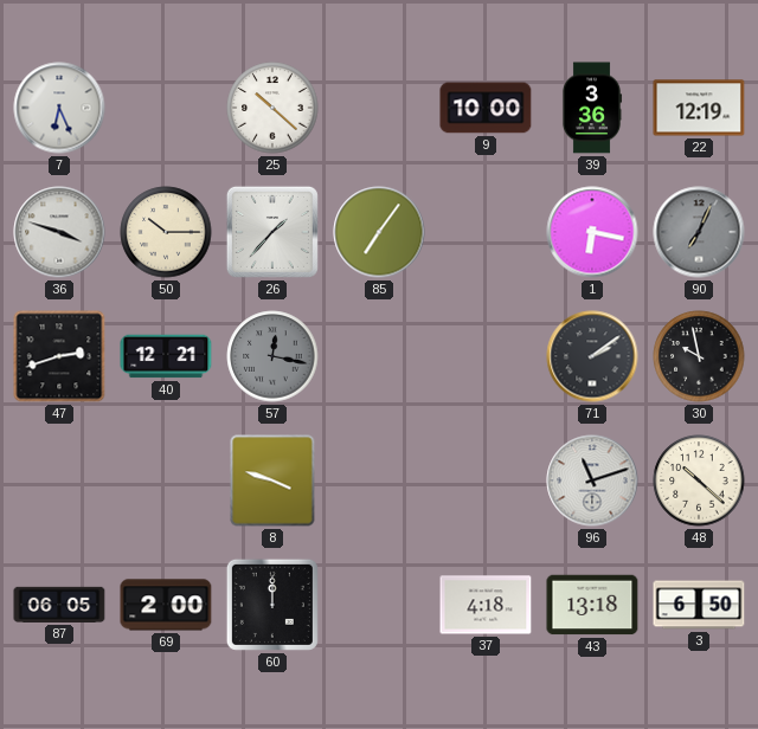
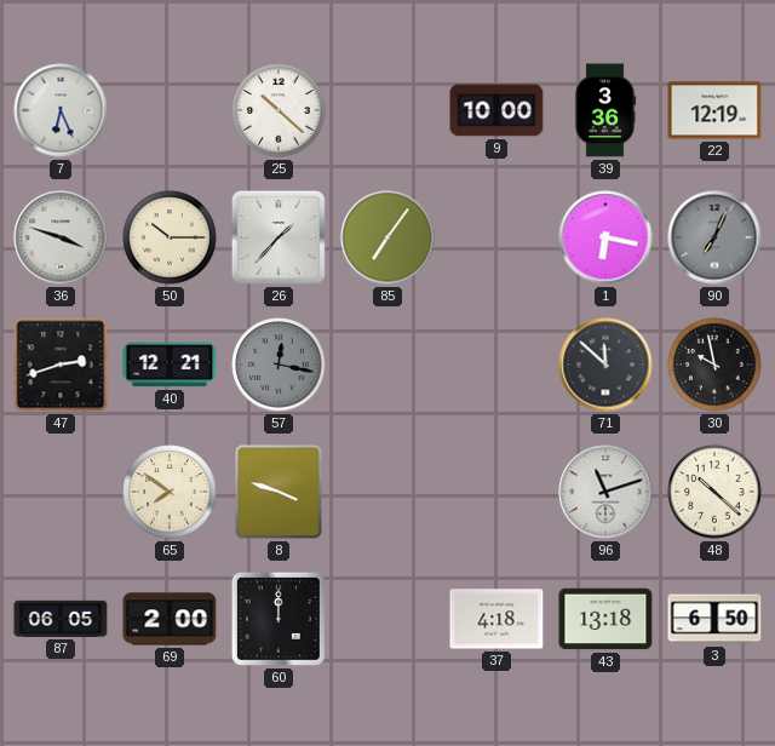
71: 2:09 -> 11:52
65: none -> 7:51
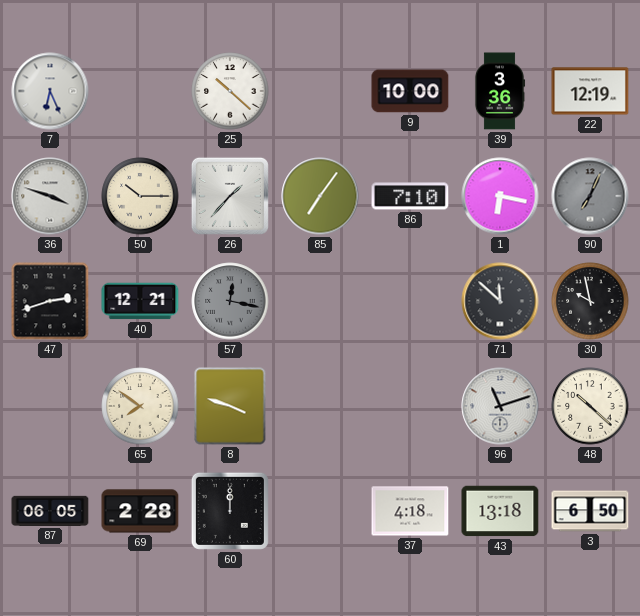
86: none -> 7:10
69: 2:00 -> 2:28
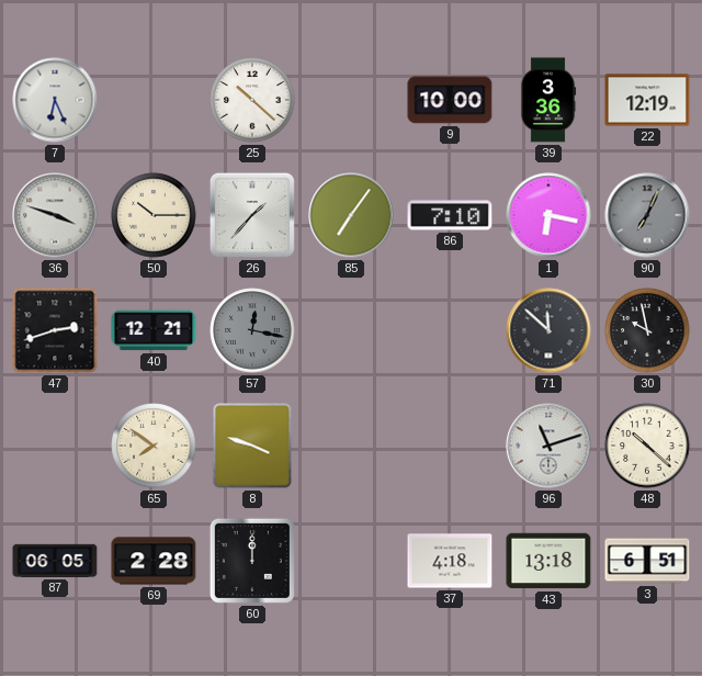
3: 6:50 -> 6:51
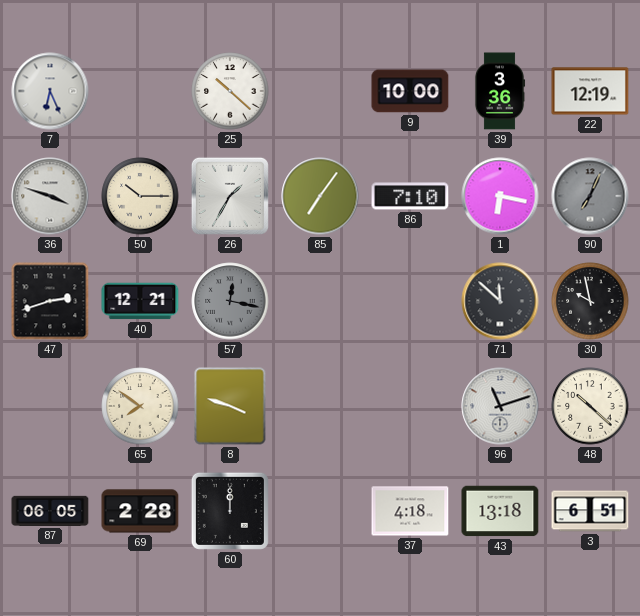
26: 1:37 -> 1:35
